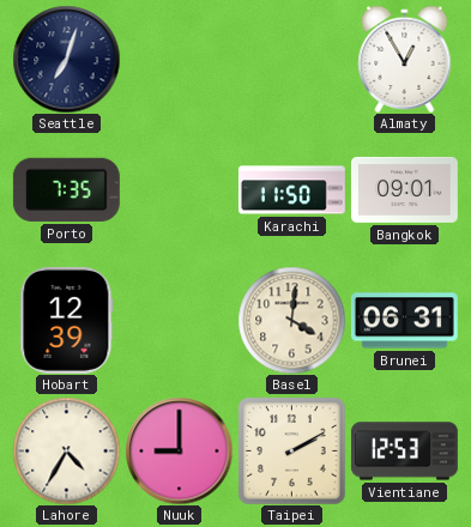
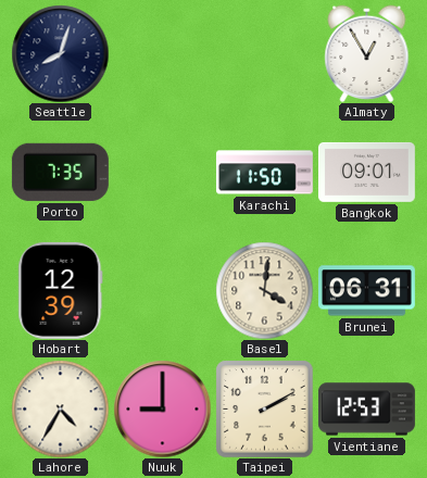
Seattle: 7:03 -> 8:03
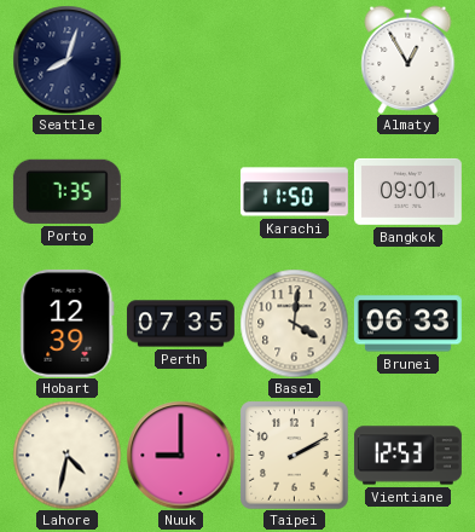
Perth: none -> 07:35
Brunei: 06:31 -> 06:33
Lahore: 4:35 -> 4:32
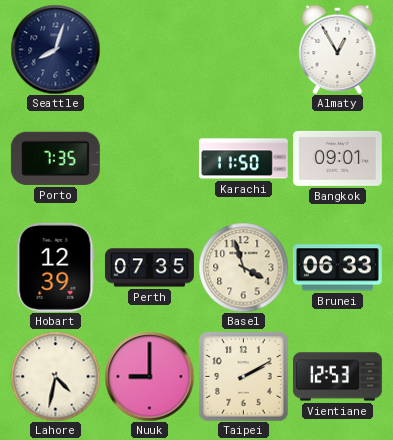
Basel: 4:01 -> 3:57
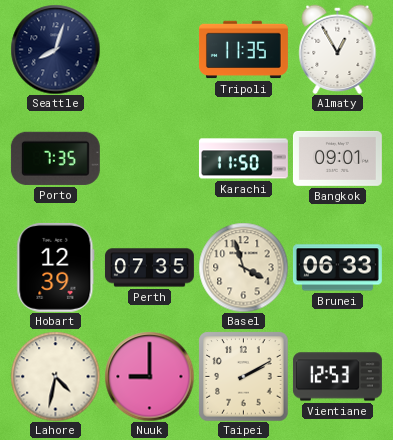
Tripoli: none -> 11:35
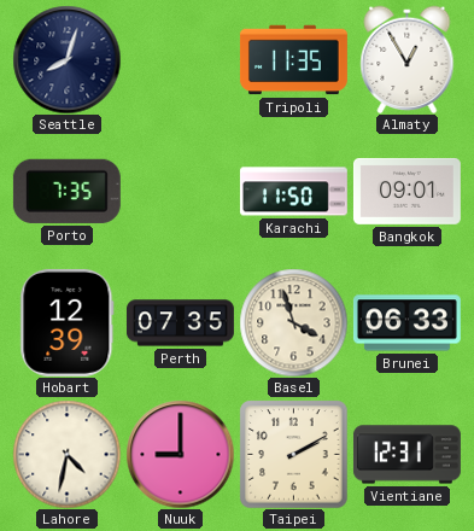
Vientiane: 12:53 -> 12:31
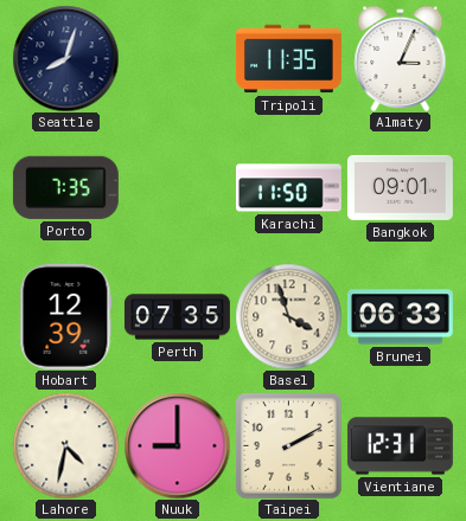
Almaty: 12:55 -> 3:04
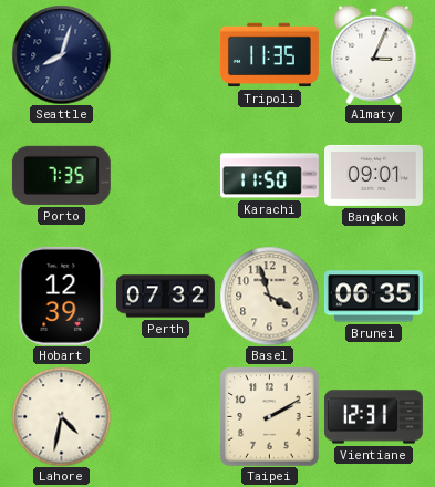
Perth: 07:35 -> 07:32
Brunei: 06:33 -> 06:35
Nuuk: 9:00 -> none
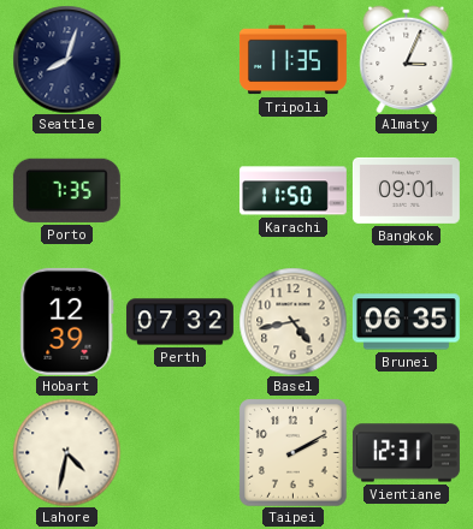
Basel: 3:57 -> 4:43
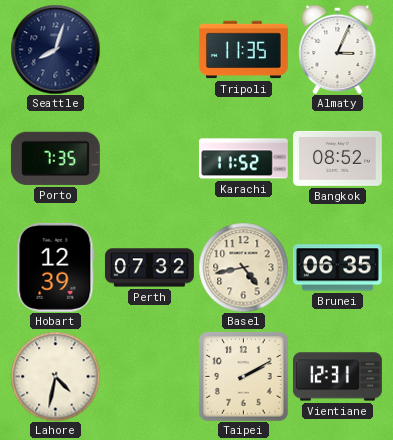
Karachi: 11:50 -> 11:52
Bangkok: 09:01 -> 08:52
